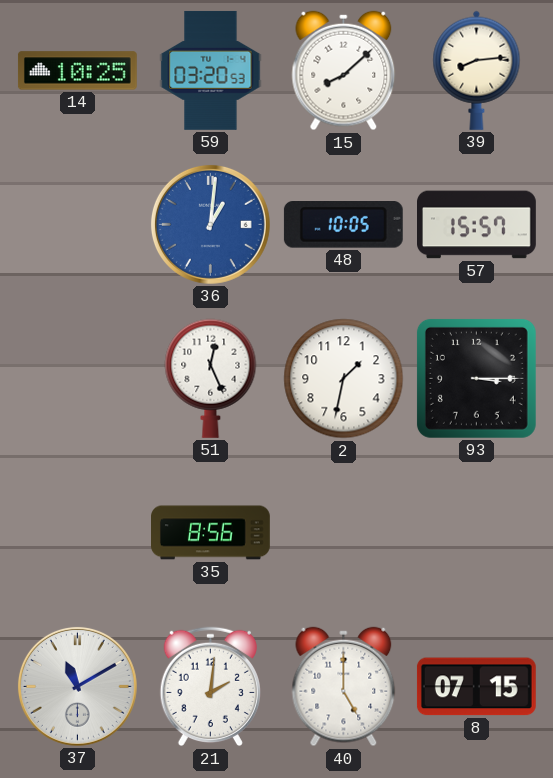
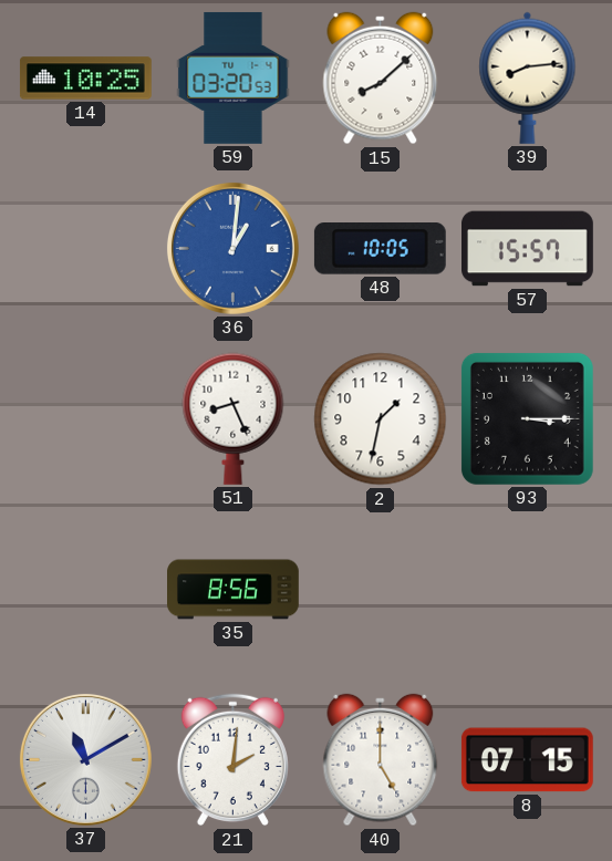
51: 12:26 -> 8:26
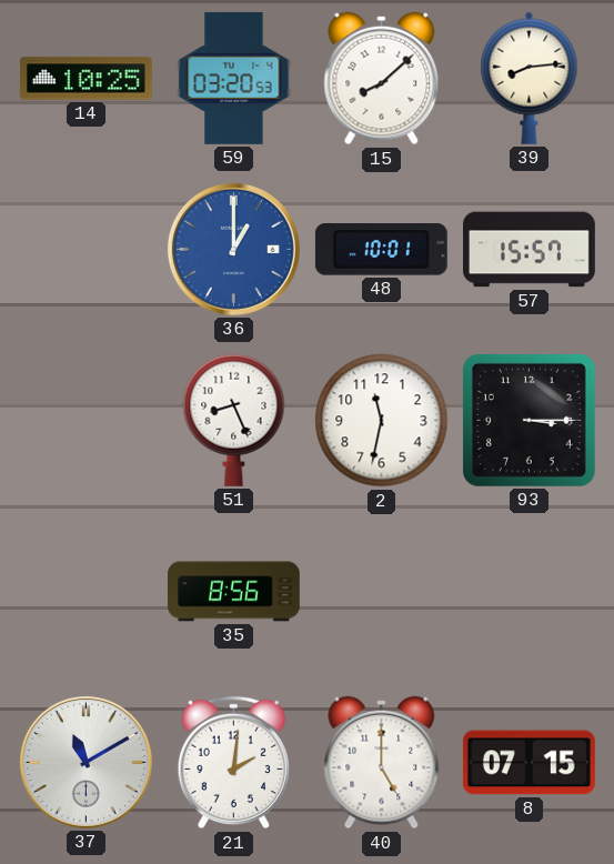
36: 1:01 -> 1:00
48: 10:05 -> 10:01
2: 1:32 -> 11:32
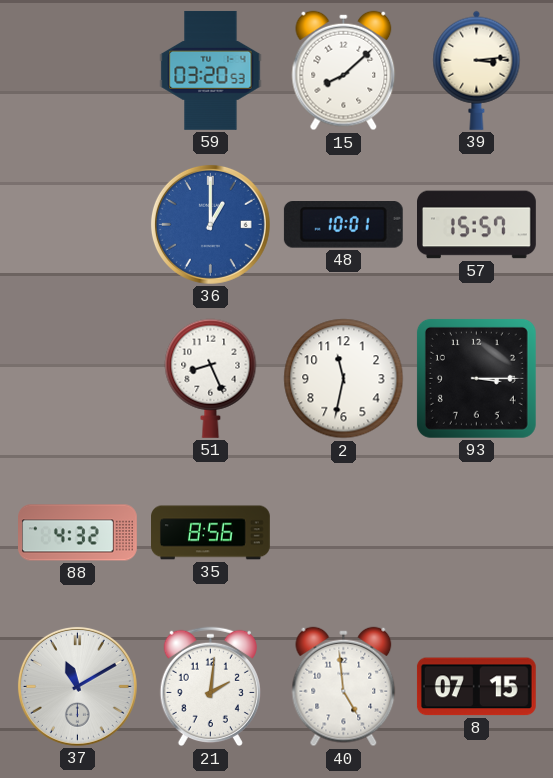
14: 10:25 -> none
39: 8:14 -> 3:14
88: none -> 4:32
40: 5:00 -> 4:59
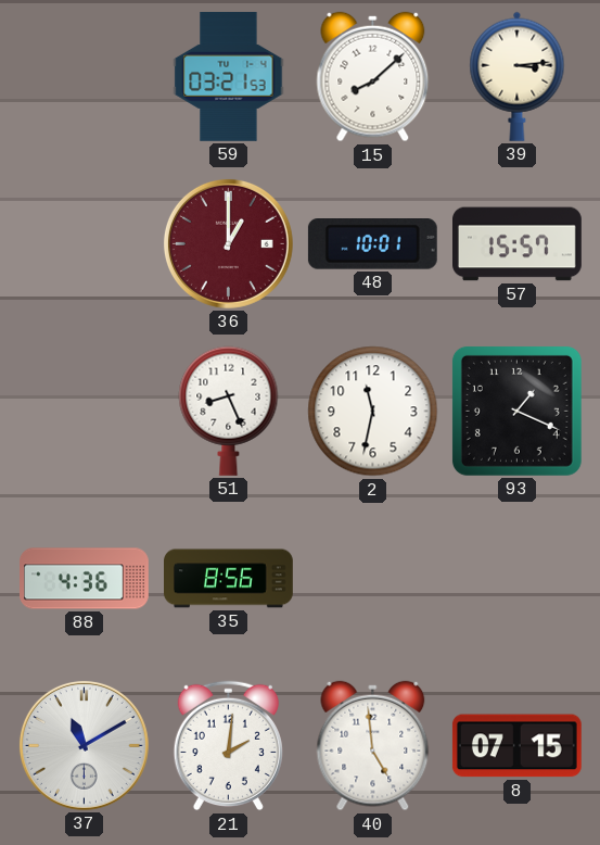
59: 03:20 -> 03:21
36 dial: blue -> burgundy
93: 3:15 -> 1:19
88: 4:32 -> 4:36
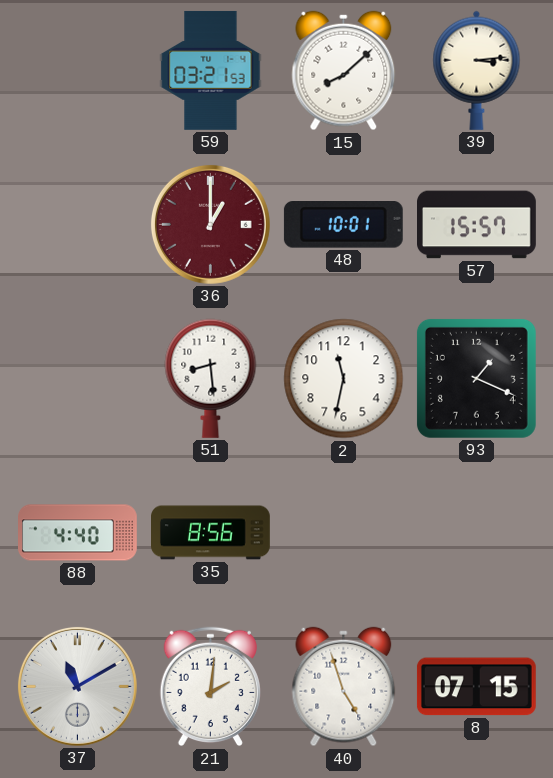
51: 8:26 -> 8:29
88: 4:36 -> 4:40
40: 4:59 -> 4:57
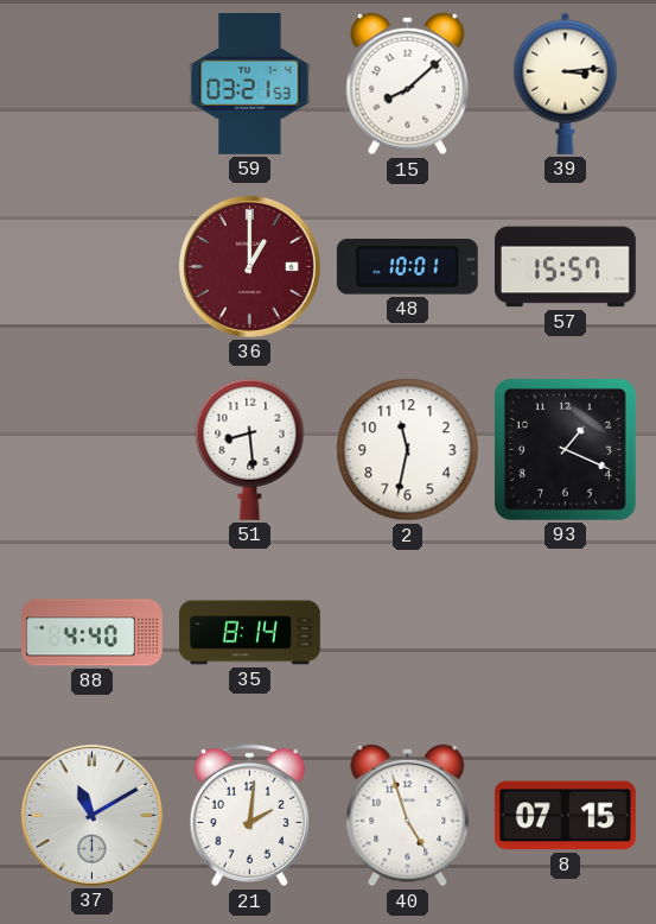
35: 8:56 -> 8:14
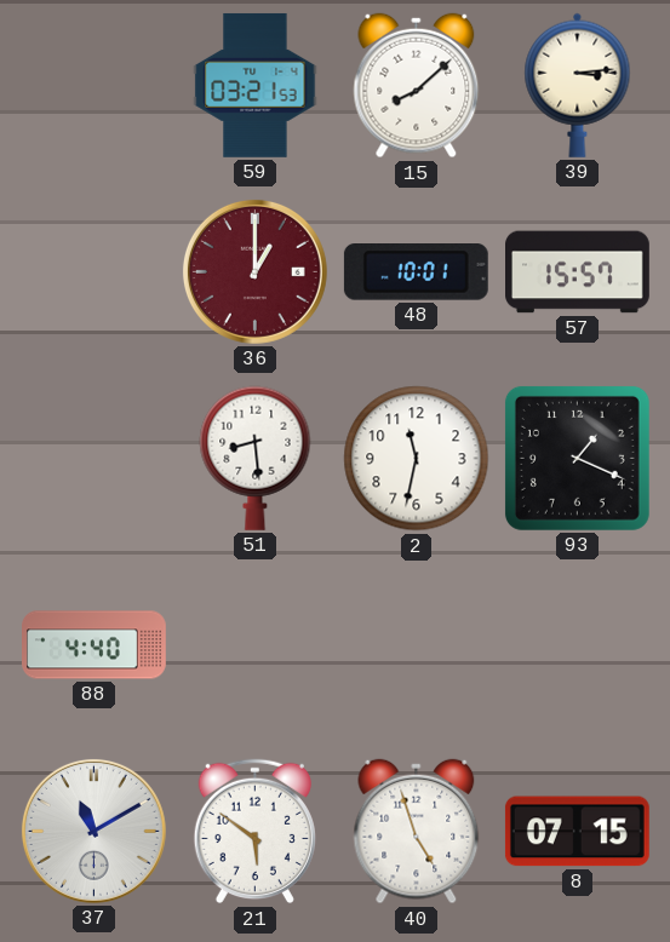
35: 8:14 -> none
21: 2:01 -> 5:51
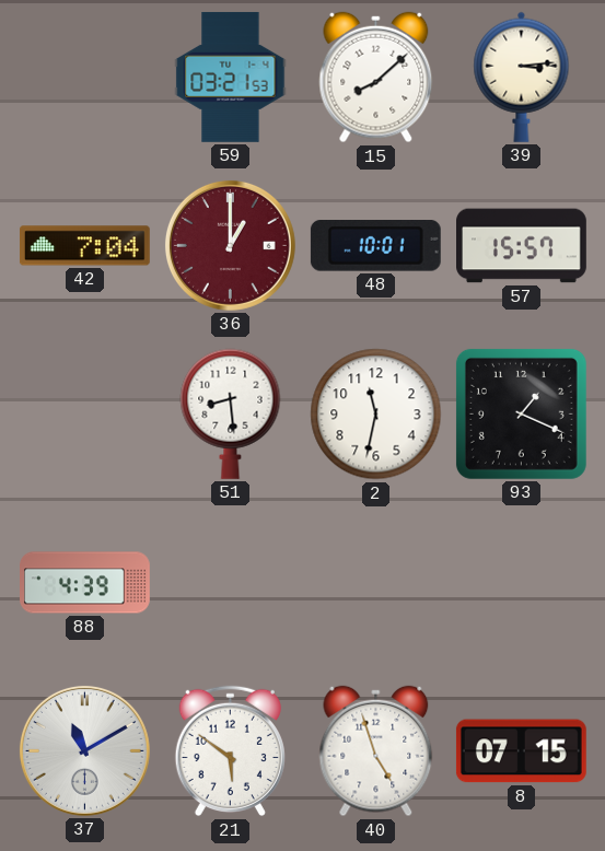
42: none -> 7:04
88: 4:40 -> 4:39
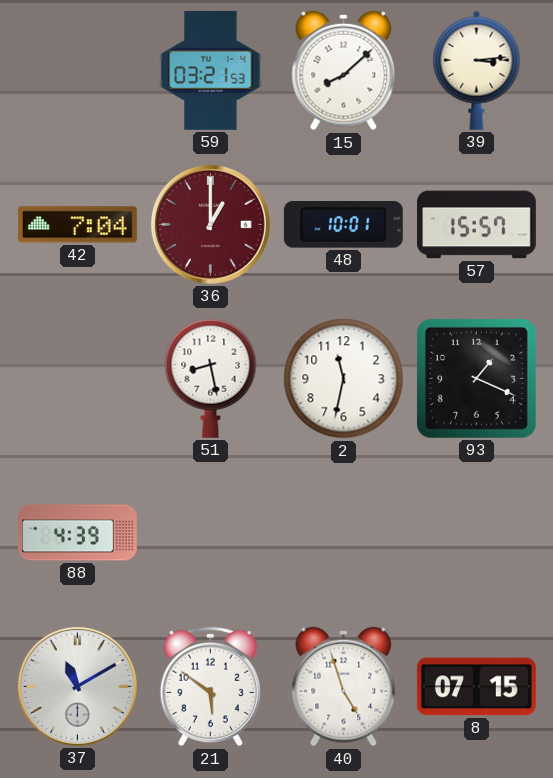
51: 8:29 -> 8:28
